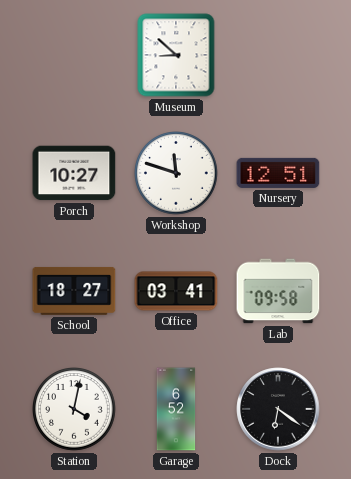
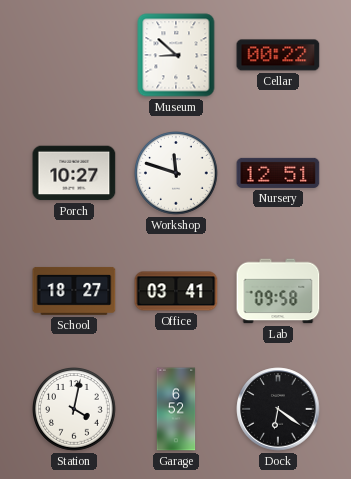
Cellar: none -> 00:22
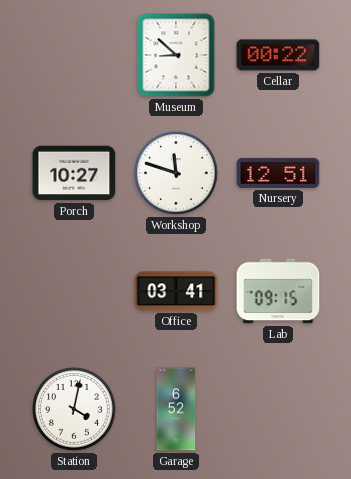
School: 18:27 -> none
Lab: 09:58 -> 09:15
Dock: 6:21 -> none
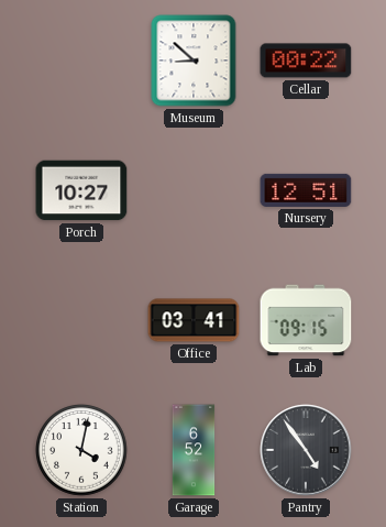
Workshop: 11:48 -> none
Pantry: none -> 4:54
